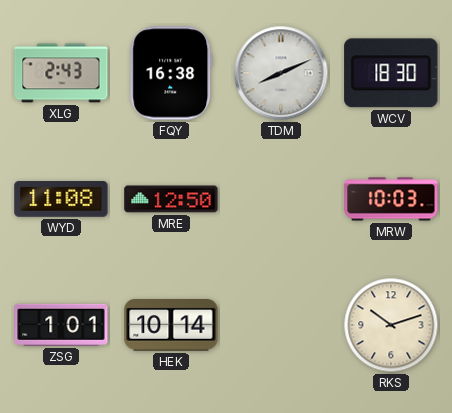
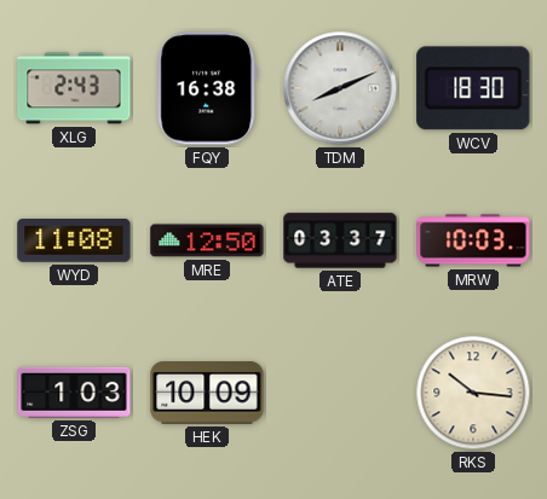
ATE: none -> 03:37
ZSG: 1:01 -> 1:03
HEK: 10:14 -> 10:09
RKS: 10:12 -> 10:16
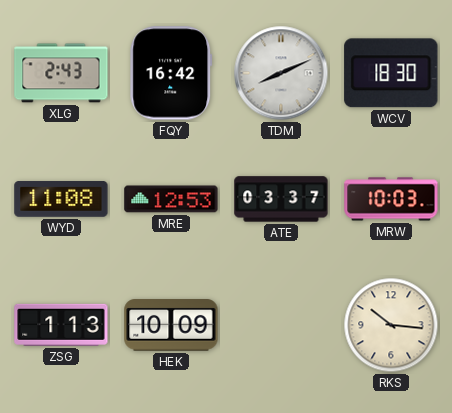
FQY: 16:38 -> 16:42
MRE: 12:50 -> 12:53
ZSG: 1:03 -> 1:13
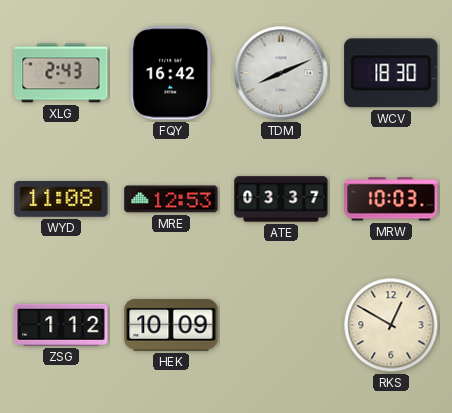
ZSG: 1:13 -> 1:12
RKS: 10:16 -> 12:50
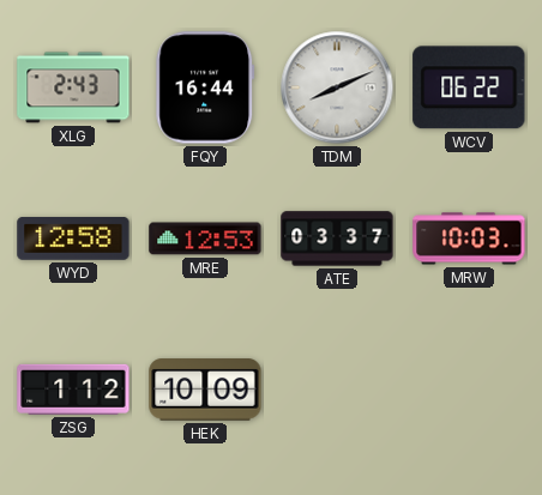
FQY: 16:42 -> 16:44
WCV: 18:30 -> 06:22
WYD: 11:08 -> 12:58
RKS: 12:50 -> none
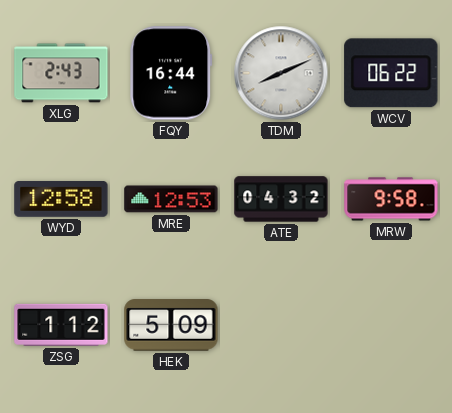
ATE: 03:37 -> 04:32
MRW: 10:03 -> 9:58
HEK: 10:09 -> 5:09
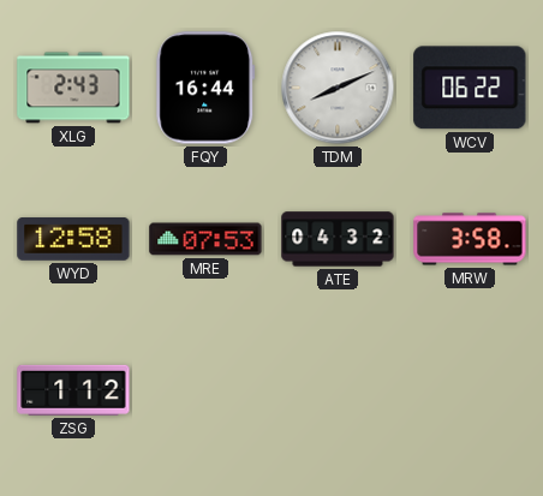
MRE: 12:53 -> 07:53
MRW: 9:58 -> 3:58
HEK: 5:09 -> none
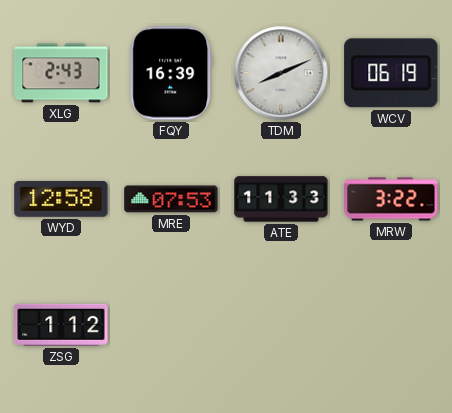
FQY: 16:44 -> 16:39
WCV: 06:22 -> 06:19
ATE: 04:32 -> 11:33
MRW: 3:58 -> 3:22
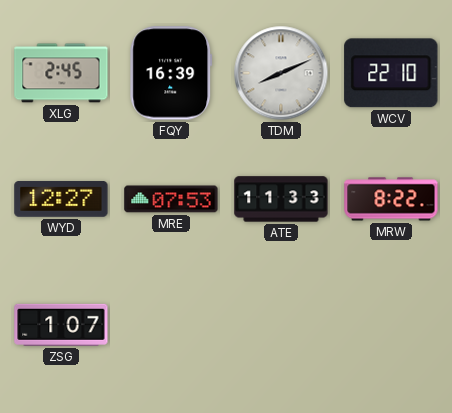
XLG: 2:43 -> 2:45
WCV: 06:19 -> 22:10
WYD: 12:58 -> 12:27
MRW: 3:22 -> 8:22
ZSG: 1:12 -> 1:07
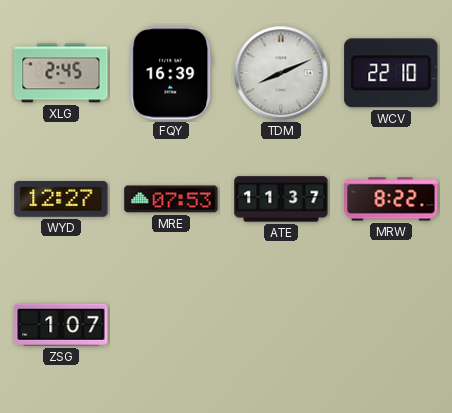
ATE: 11:33 -> 11:37
